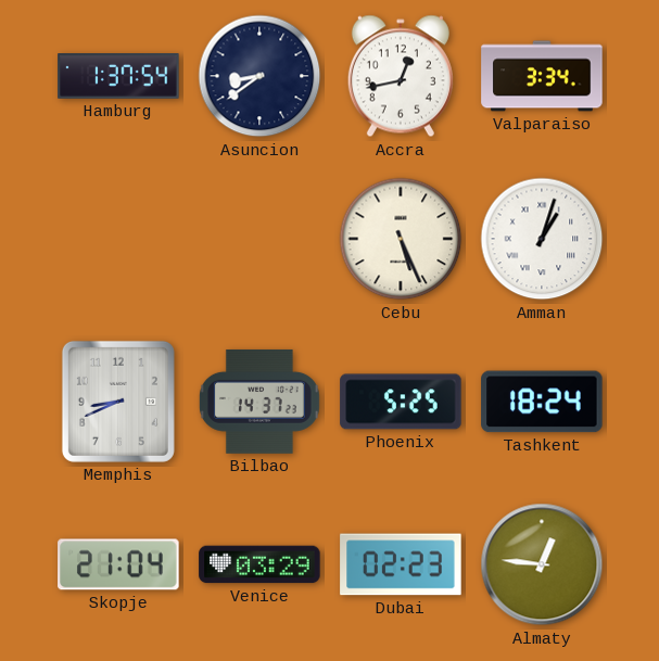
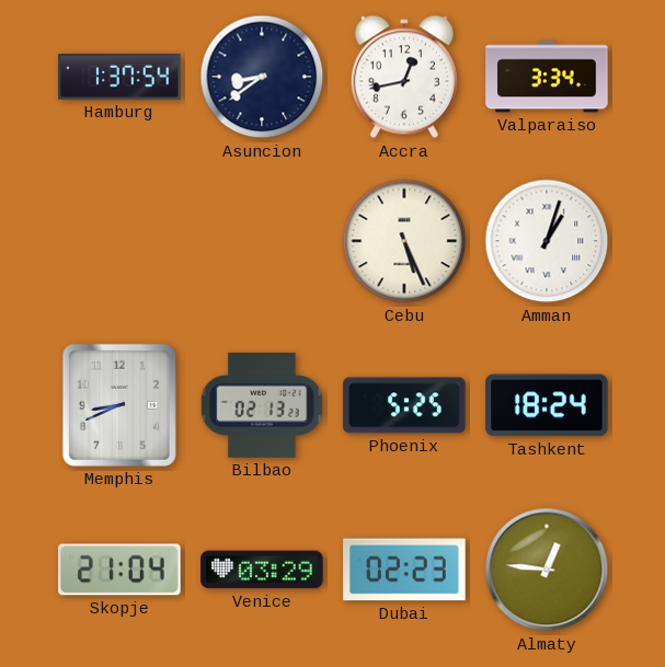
Bilbao: 14:37 -> 02:13
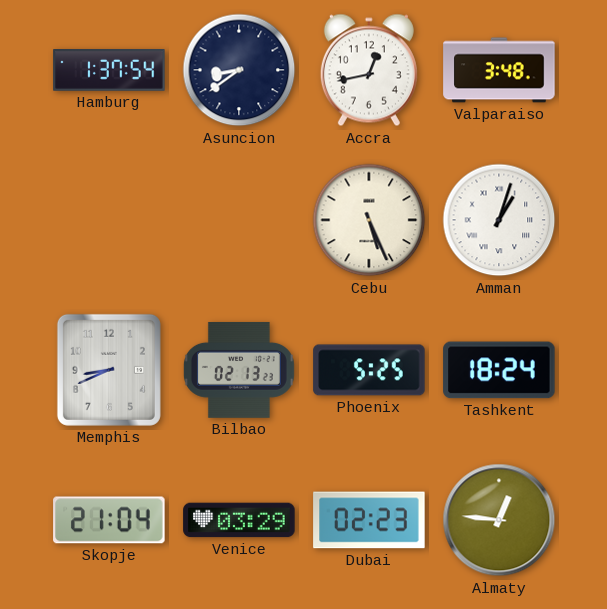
Valparaiso: 3:34 -> 3:48
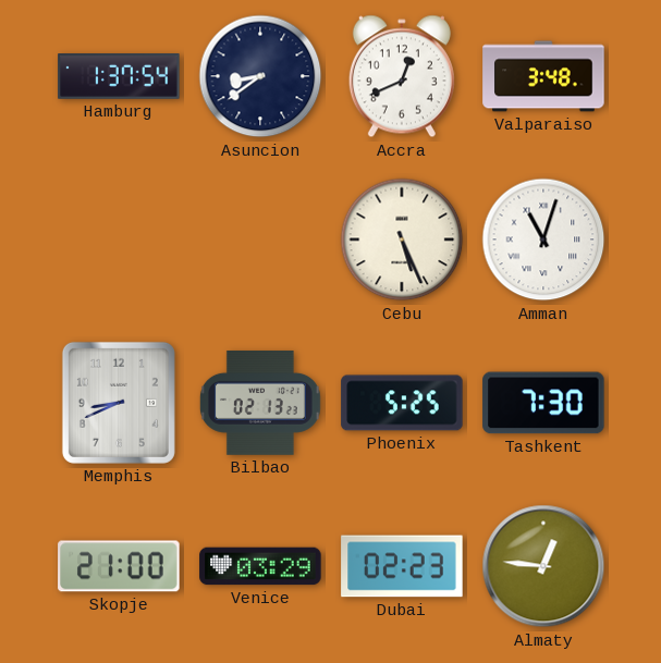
Accra: 12:43 -> 12:41
Amman: 1:03 -> 11:03
Tashkent: 18:24 -> 7:30
Skopje: 21:04 -> 21:00
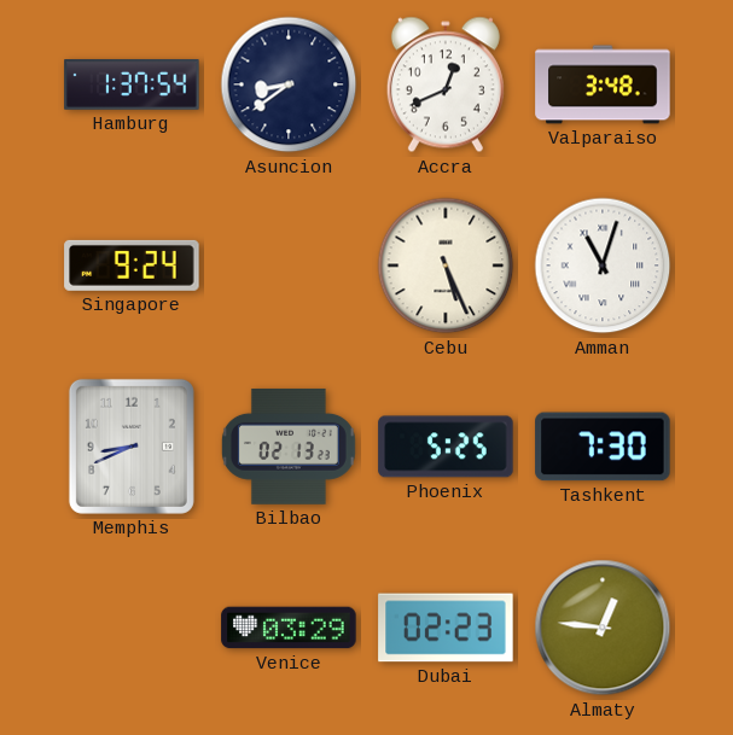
Singapore: none -> 9:24
Skopje: 21:00 -> none
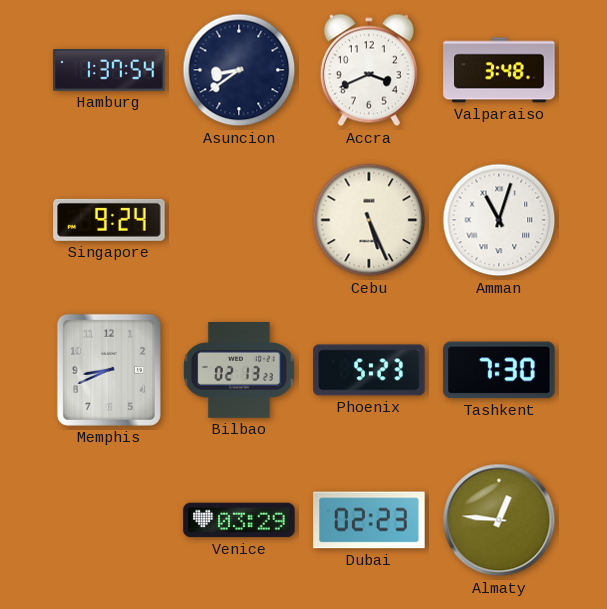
Accra: 12:41 -> 3:41
Phoenix: 5:25 -> 5:23
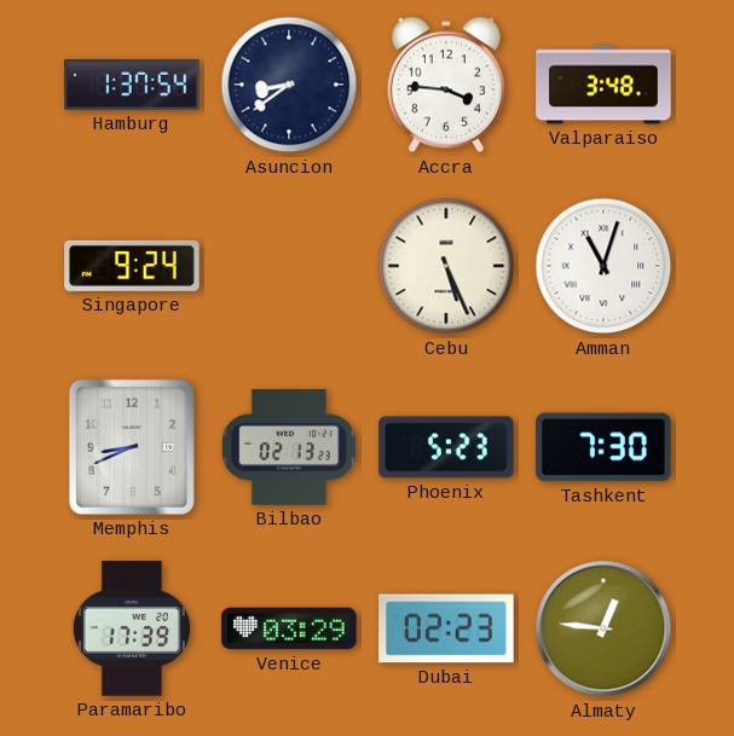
Accra: 3:41 -> 3:46
Paramaribo: none -> 17:39
